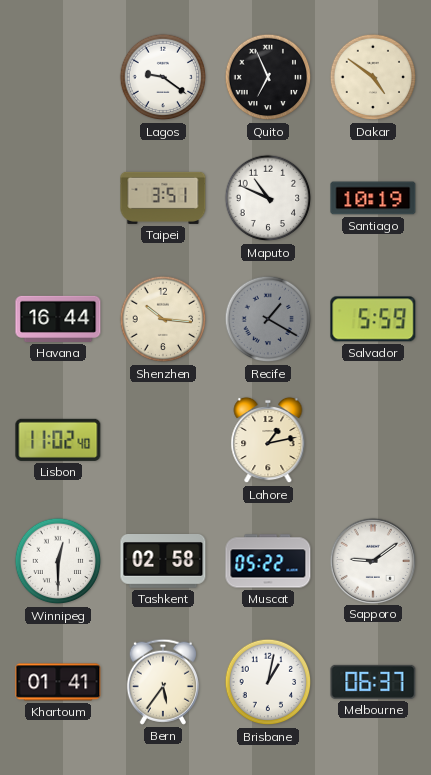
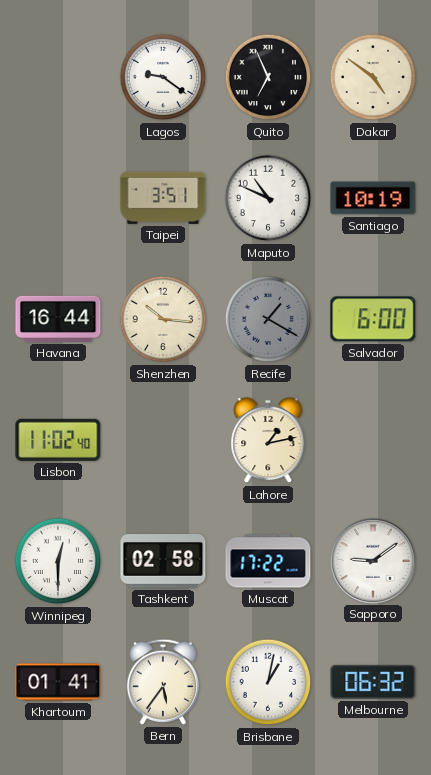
Salvador: 5:59 -> 6:00
Muscat: 05:22 -> 17:22
Melbourne: 06:37 -> 06:32
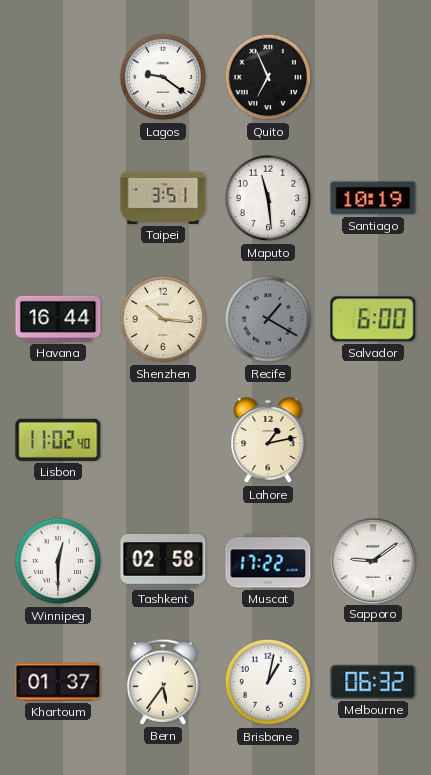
Dakar: 4:51 -> none
Maputo: 10:49 -> 11:29
Khartoum: 01:41 -> 01:37
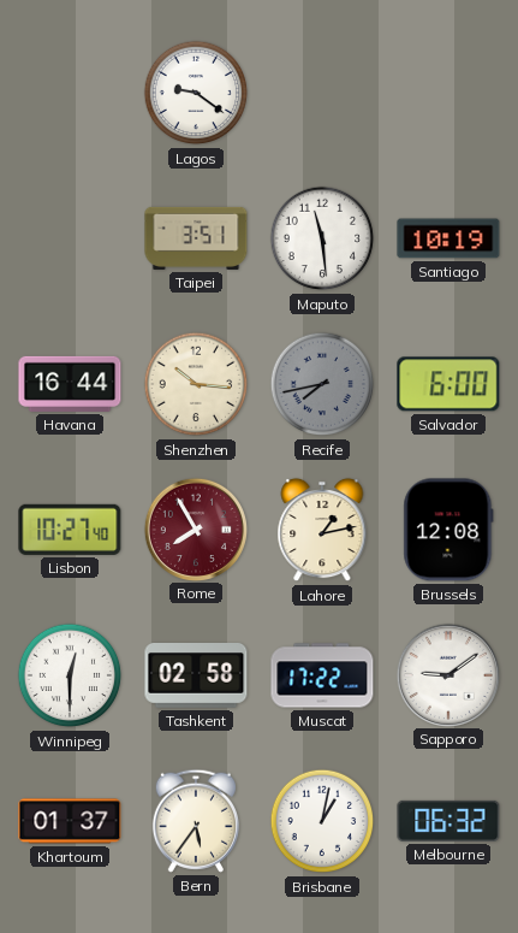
Quito: 6:56 -> none
Recife: 1:20 -> 7:43
Lisbon: 11:02 -> 10:27
Rome: none -> 7:55
Brussels: none -> 12:08
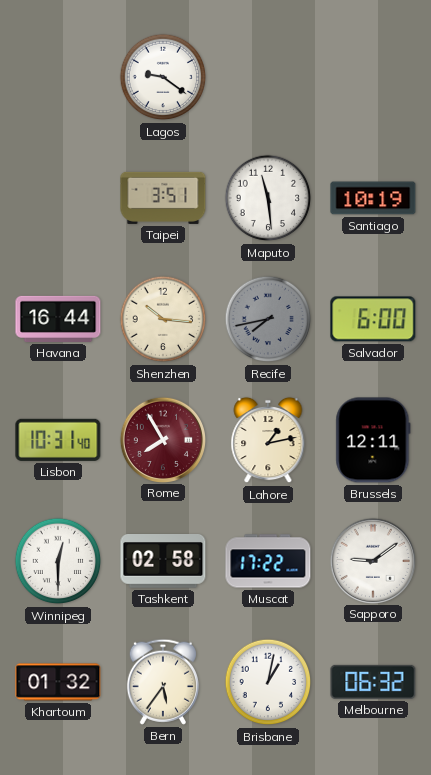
Lisbon: 10:27 -> 10:31
Brussels: 12:08 -> 12:11
Khartoum: 01:37 -> 01:32
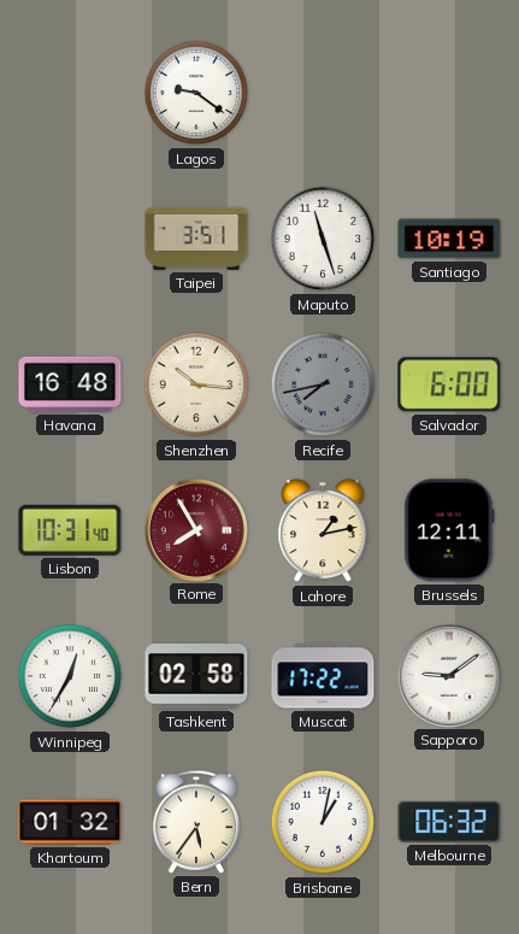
Maputo: 11:29 -> 11:27
Havana: 16:44 -> 16:48
Winnipeg: 12:30 -> 12:35
